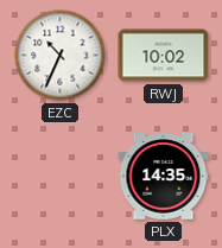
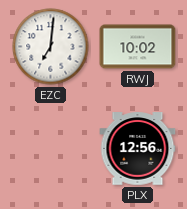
EZC: 10:34 -> 7:01
PLX: 14:35 -> 12:56
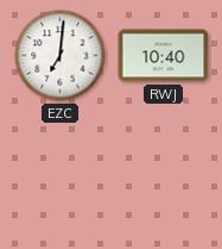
RWJ: 10:02 -> 10:40
PLX: 12:56 -> none
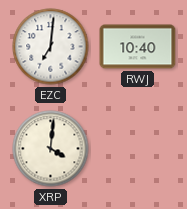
XRP: none -> 4:01
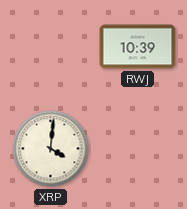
EZC: 7:01 -> none
RWJ: 10:40 -> 10:39
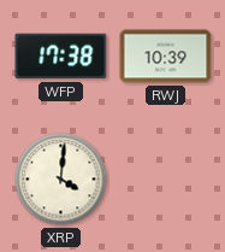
WFP: none -> 17:38
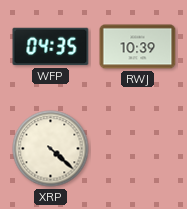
WFP: 17:38 -> 04:35
XRP: 4:01 -> 4:22
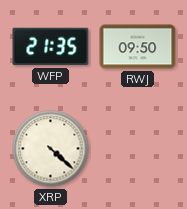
WFP: 04:35 -> 21:35
RWJ: 10:39 -> 09:50
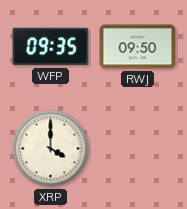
WFP: 21:35 -> 09:35
XRP: 4:22 -> 4:00
